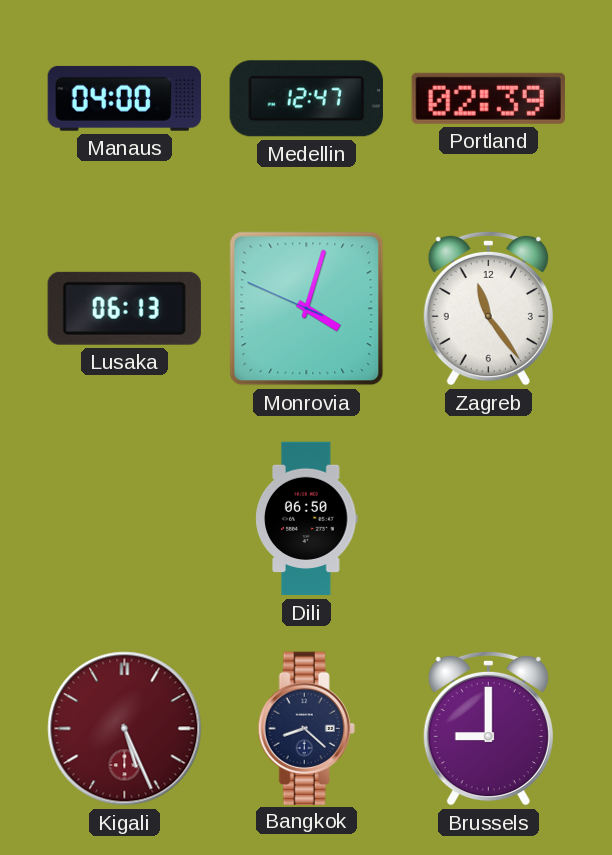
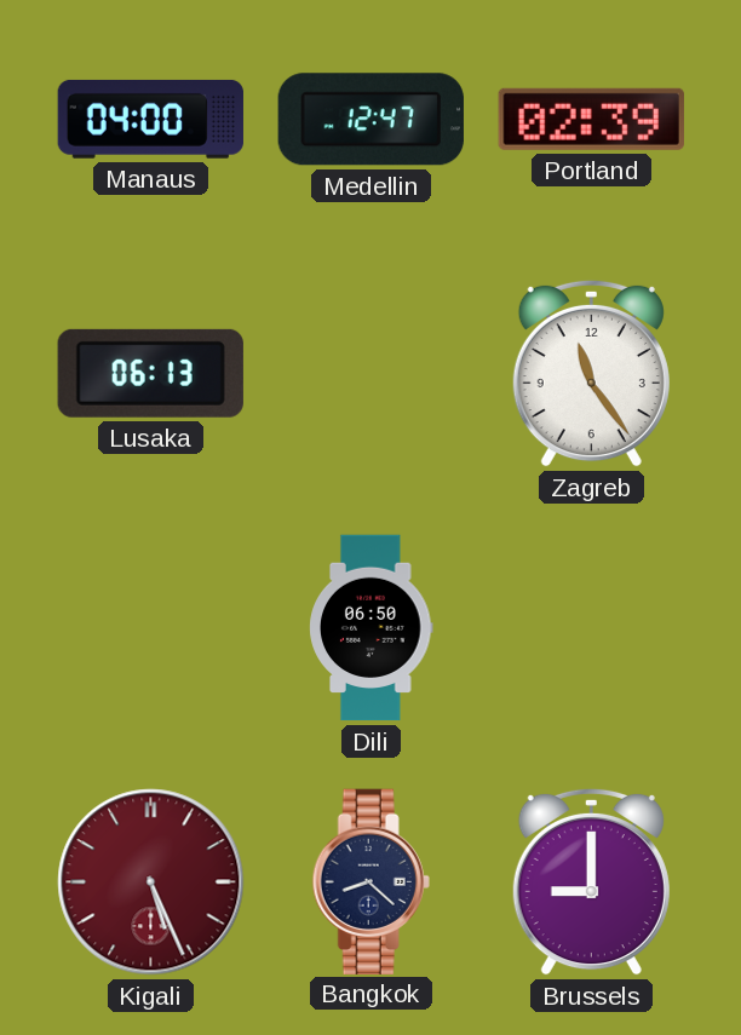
Monrovia: 4:02 -> none
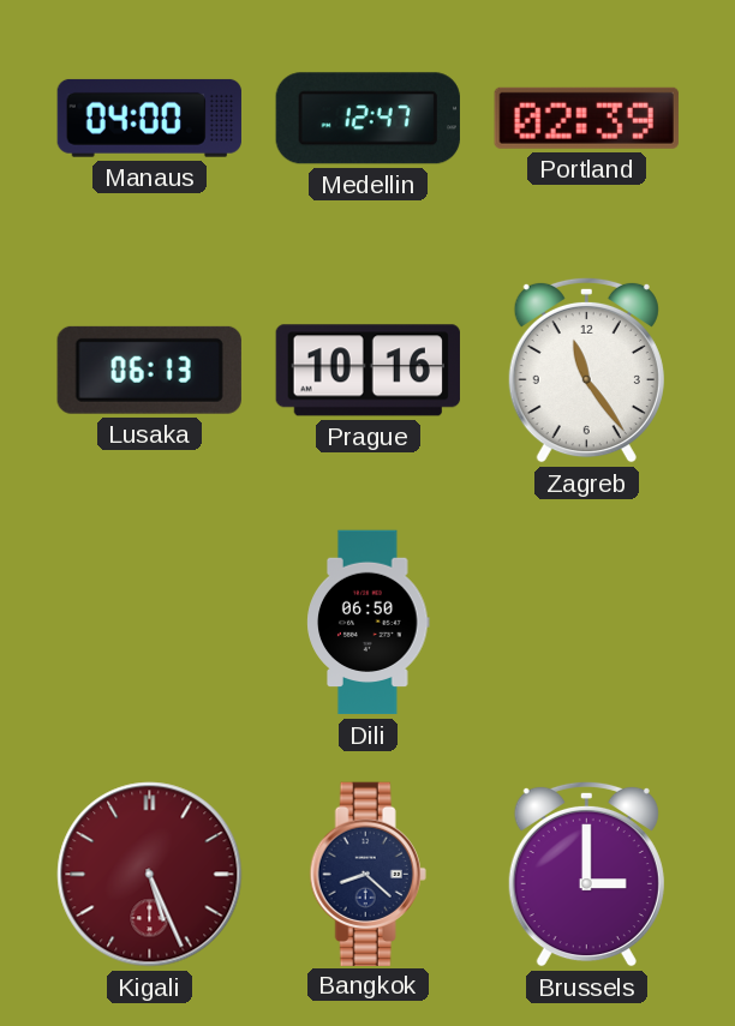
Prague: none -> 10:16
Brussels: 9:00 -> 3:00
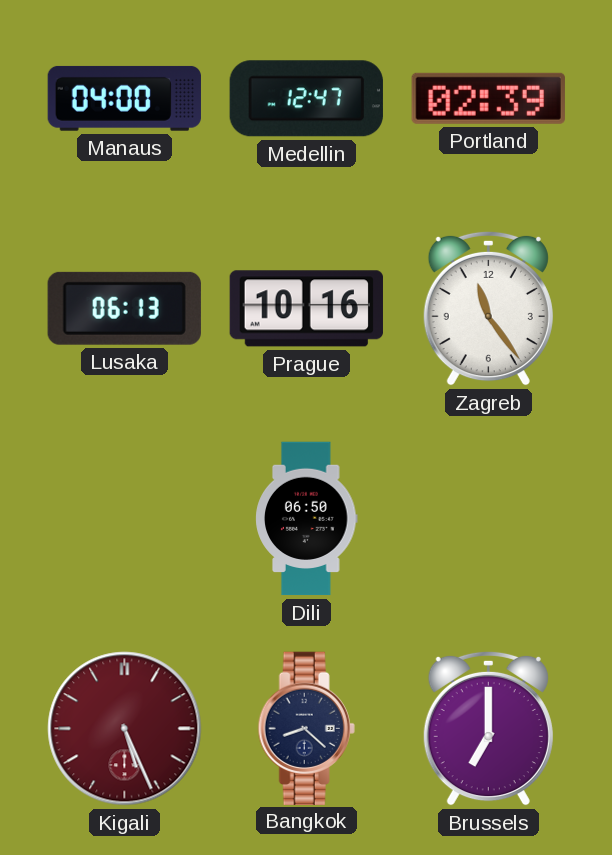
Brussels: 3:00 -> 7:00
